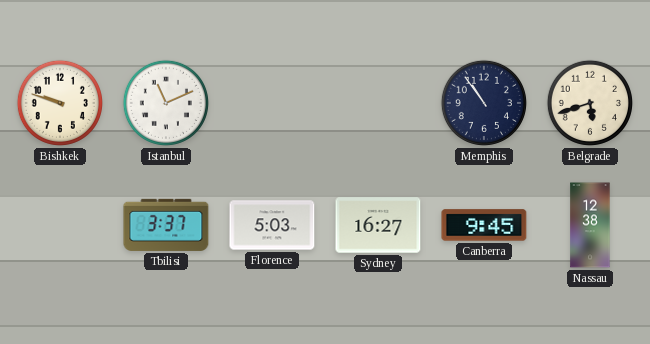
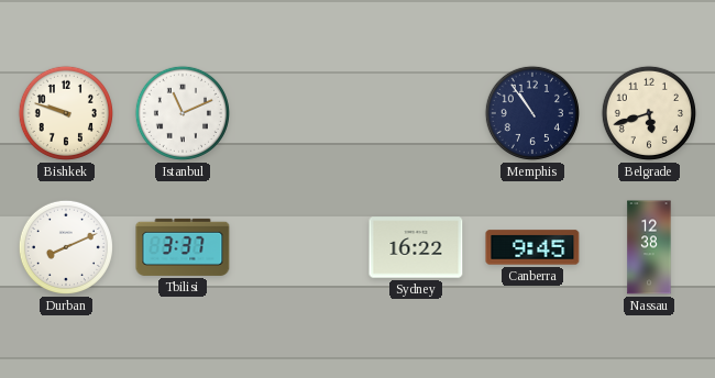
Durban: none -> 8:11
Florence: 5:03 -> none
Sydney: 16:27 -> 16:22
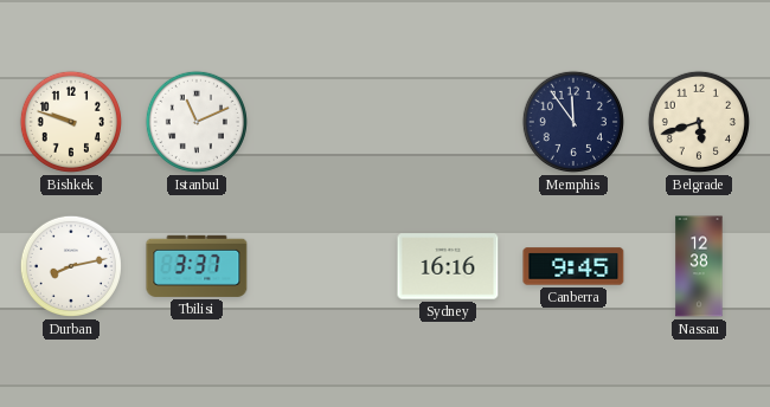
Memphis: 10:54 -> 11:54
Durban: 8:11 -> 8:13
Sydney: 16:22 -> 16:16
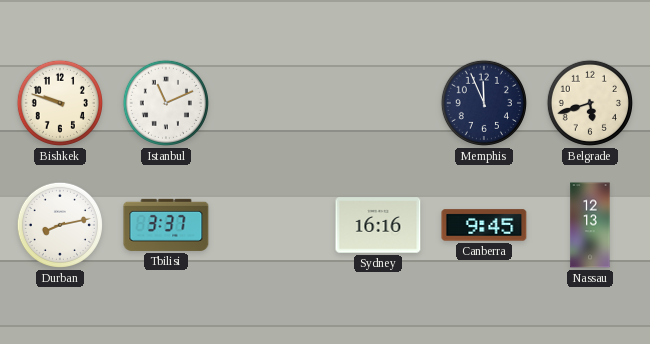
Memphis: 11:54 -> 11:56
Nassau: 12:38 -> 12:13
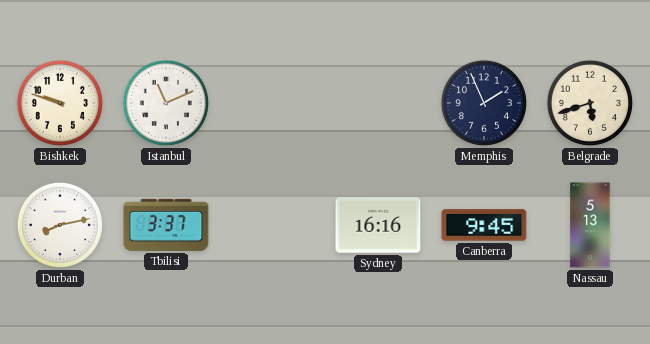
Memphis: 11:56 -> 1:56
Nassau: 12:13 -> 5:13
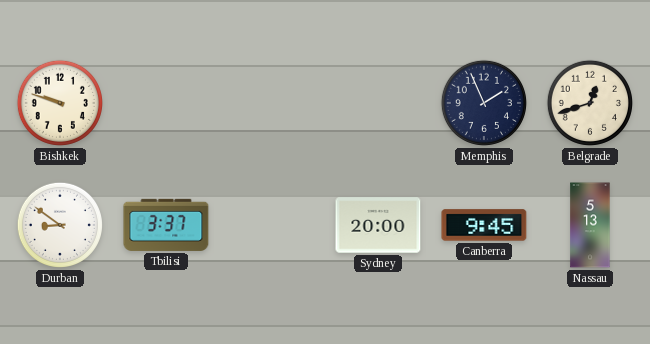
Istanbul: 11:11 -> none
Belgrade: 5:42 -> 12:42
Durban: 8:13 -> 8:51
Sydney: 16:16 -> 20:00
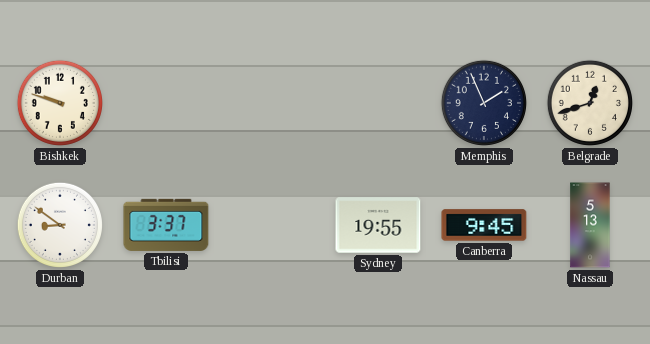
Sydney: 20:00 -> 19:55
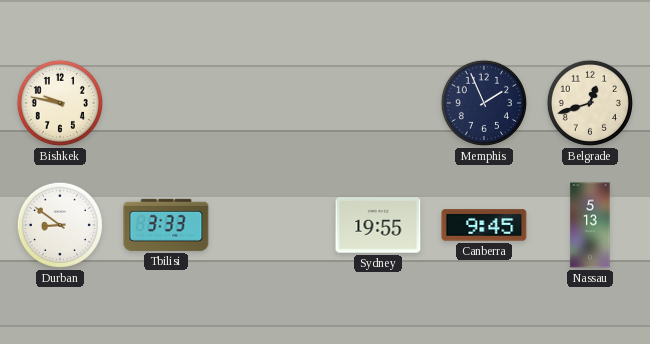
Bishkek: 9:48 -> 9:47
Tbilisi: 3:37 -> 3:33
